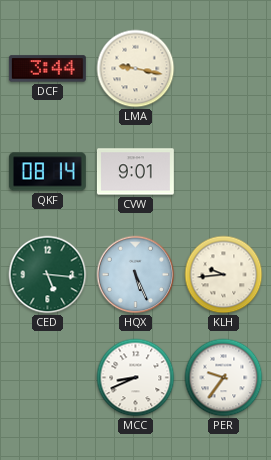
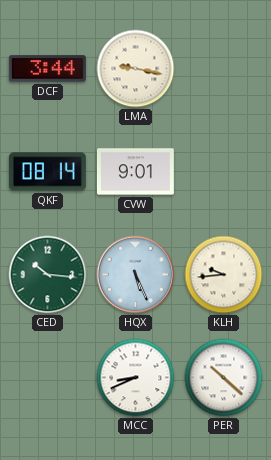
CED: 5:16 -> 10:16
PER: 9:36 -> 10:22
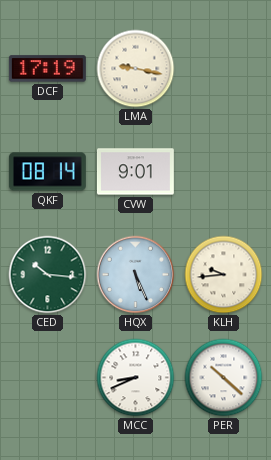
DCF: 3:44 -> 17:19
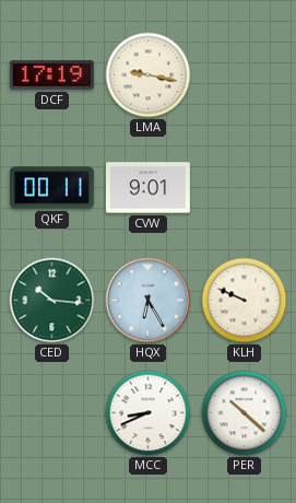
QKF: 08:14 -> 00:11
HQX: 5:26 -> 6:25
KLH: 9:44 -> 9:49
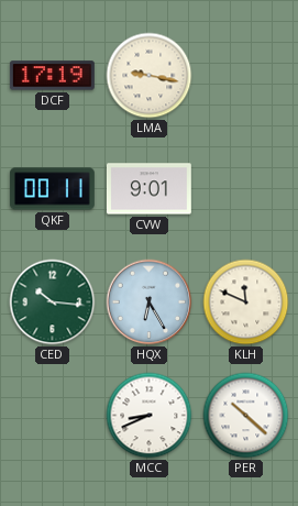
KLH: 9:49 -> 11:49
